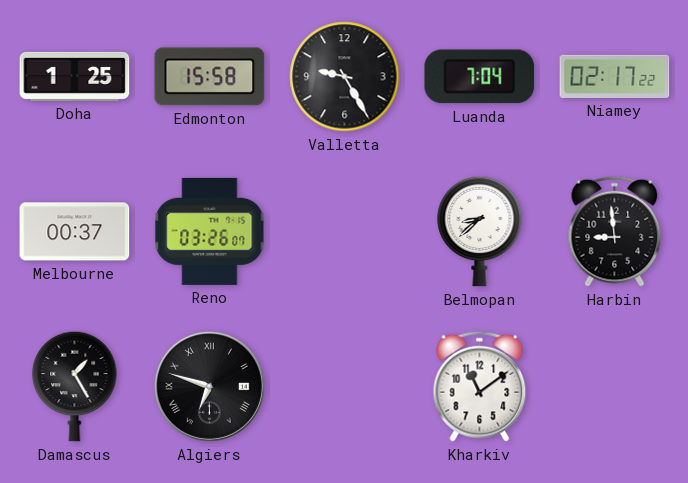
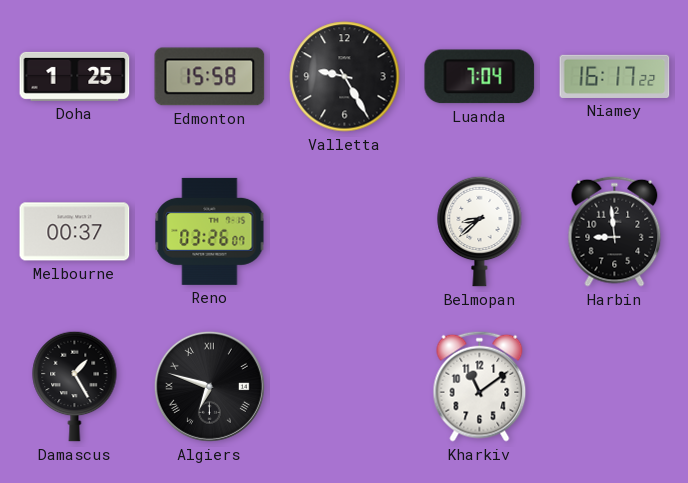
Niamey: 02:17 -> 16:17
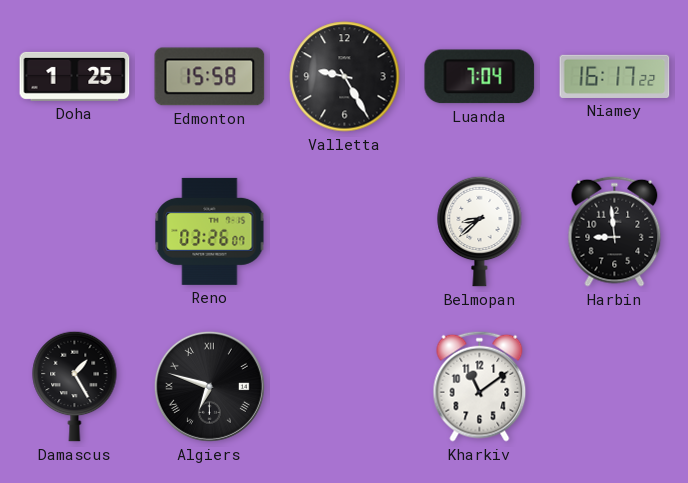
Melbourne: 00:37 -> none
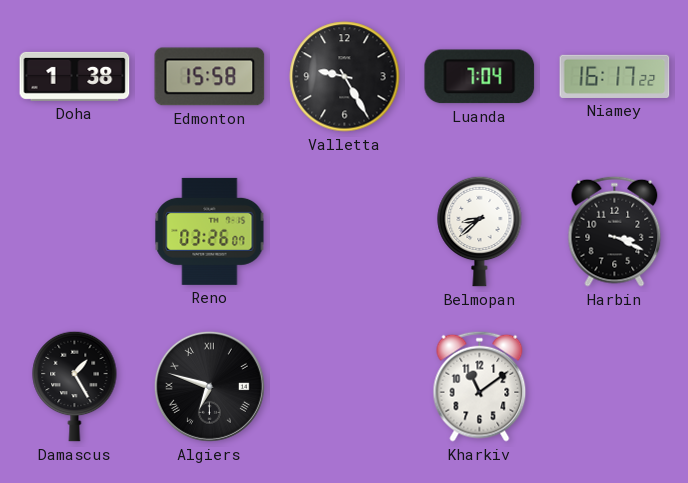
Doha: 1:25 -> 1:38
Harbin: 8:59 -> 3:19
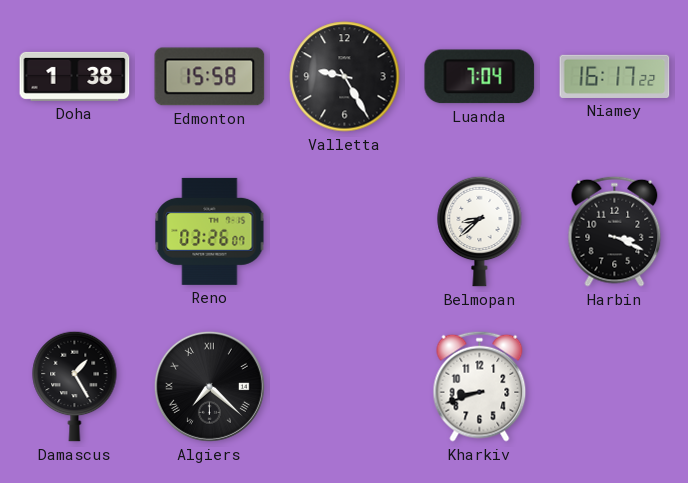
Algiers: 6:48 -> 7:22
Kharkiv: 11:09 -> 8:42
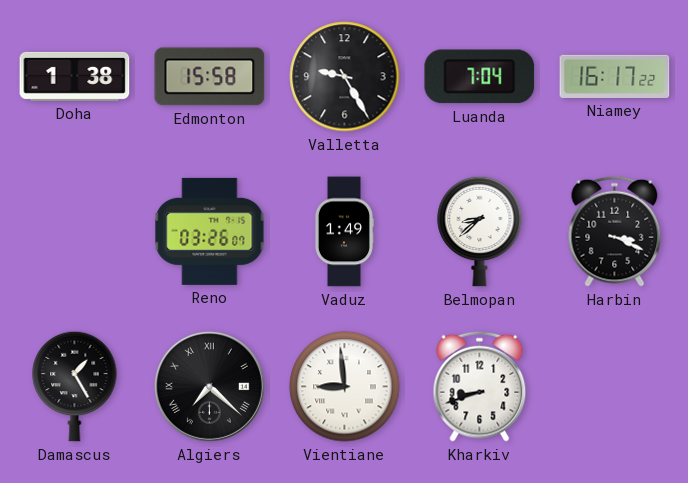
Vaduz: none -> 1:49
Vientiane: none -> 8:59
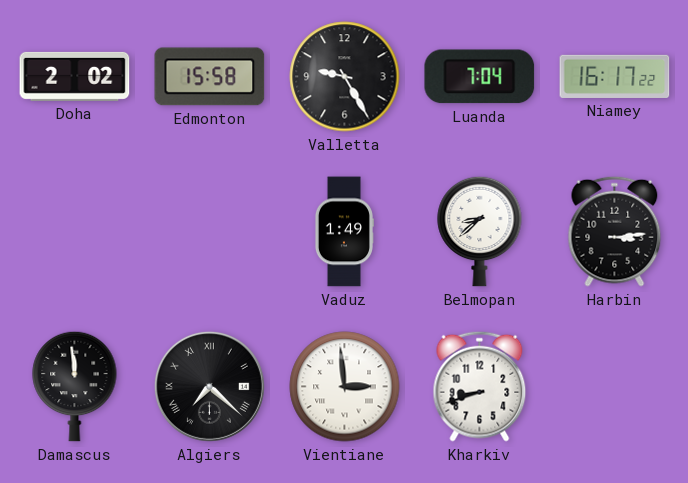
Doha: 1:38 -> 2:02
Reno: 03:26 -> none
Harbin: 3:19 -> 3:14
Damascus: 1:25 -> 11:59
Vientiane: 8:59 -> 2:59
